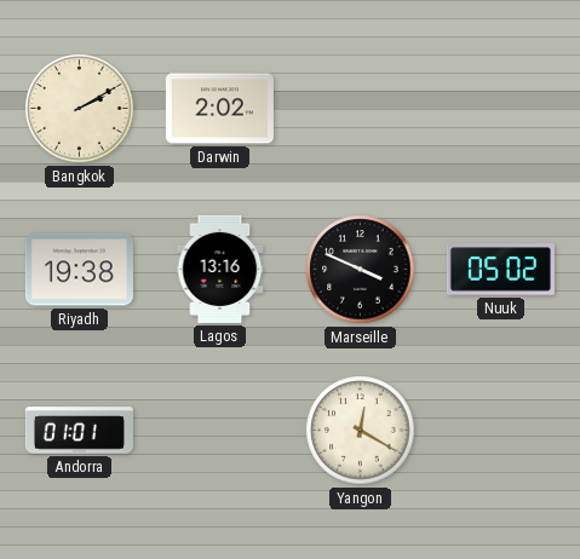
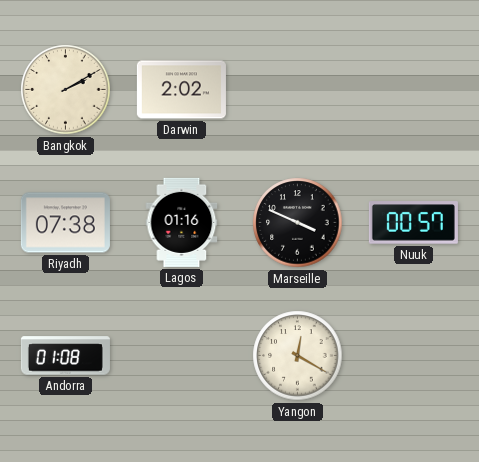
Riyadh: 19:38 -> 07:38
Lagos: 13:16 -> 01:16
Nuuk: 05:02 -> 00:57
Andorra: 01:01 -> 01:08
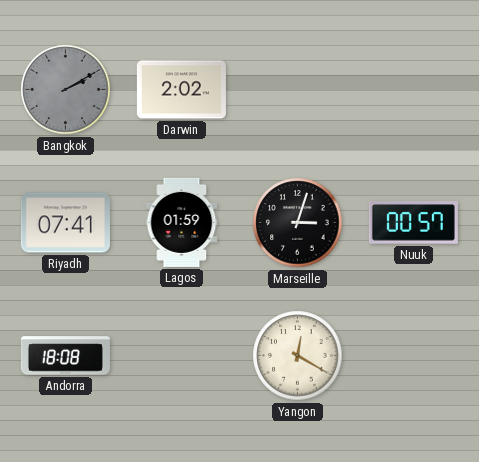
Bangkok dial: cream -> grey
Riyadh: 07:38 -> 07:41
Lagos: 01:16 -> 01:59
Marseille: 3:49 -> 3:03
Andorra: 01:08 -> 18:08
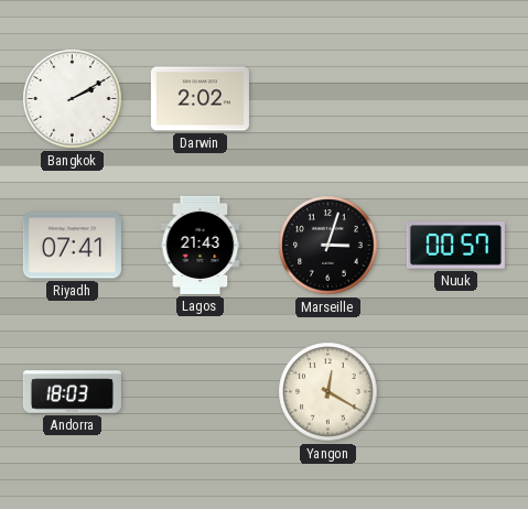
Bangkok dial: grey -> white
Lagos: 01:59 -> 21:43
Andorra: 18:08 -> 18:03
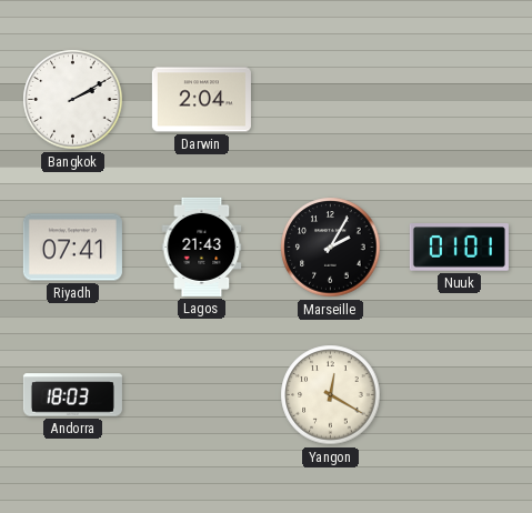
Darwin: 2:02 -> 2:04
Marseille: 3:03 -> 2:05
Nuuk: 00:57 -> 01:01
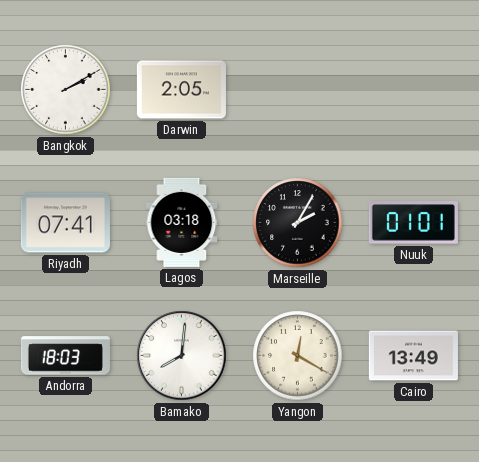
Darwin: 2:04 -> 2:05
Lagos: 21:43 -> 03:18
Bamako: none -> 8:01
Cairo: none -> 13:49
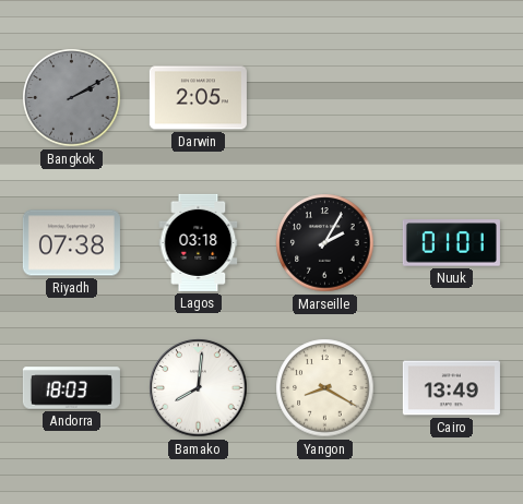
Bangkok dial: white -> grey
Riyadh: 07:41 -> 07:38
Yangon: 12:20 -> 8:20
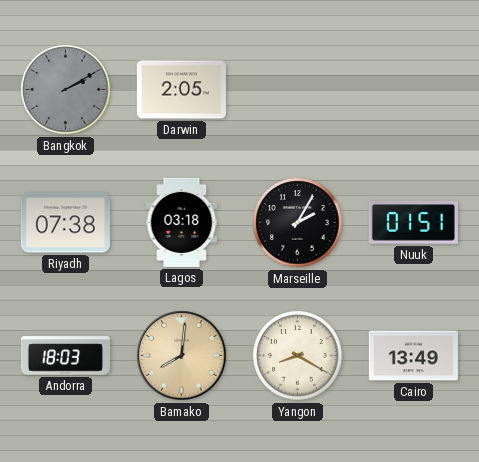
Nuuk: 01:01 -> 01:51
Bamako dial: white -> champagne
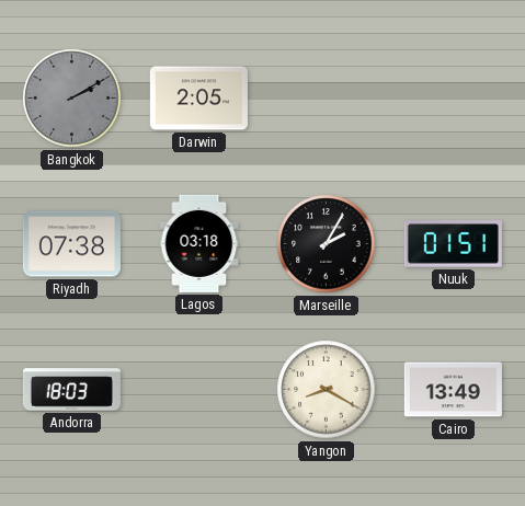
Bamako: 8:01 -> none
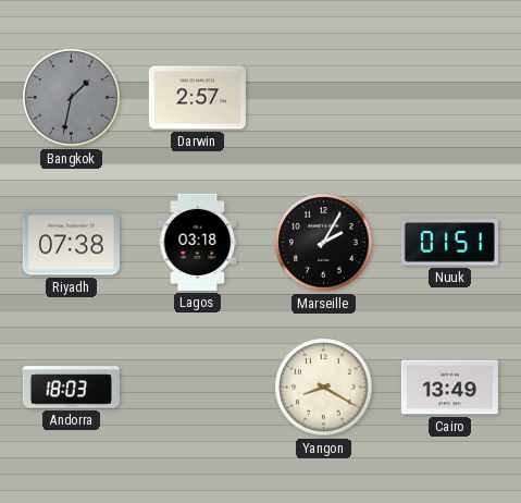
Bangkok: 2:10 -> 1:32
Darwin: 2:05 -> 2:57
